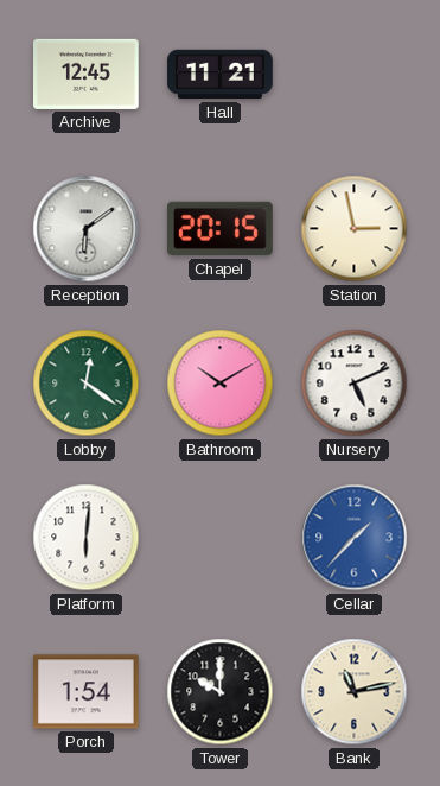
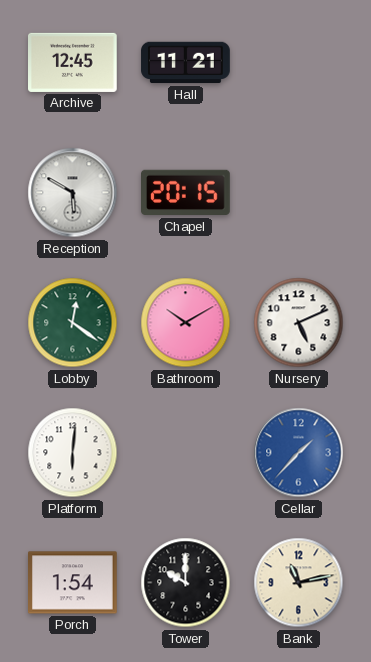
Reception: 6:09 -> 5:50
Station: 2:58 -> none
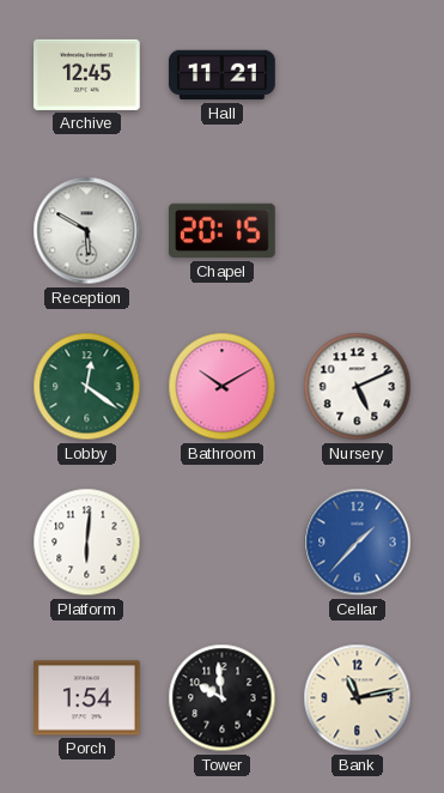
Tower: 10:00 -> 9:59
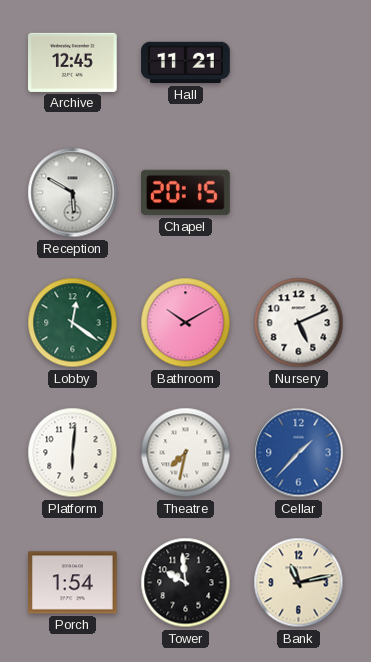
Theatre: none -> 7:32
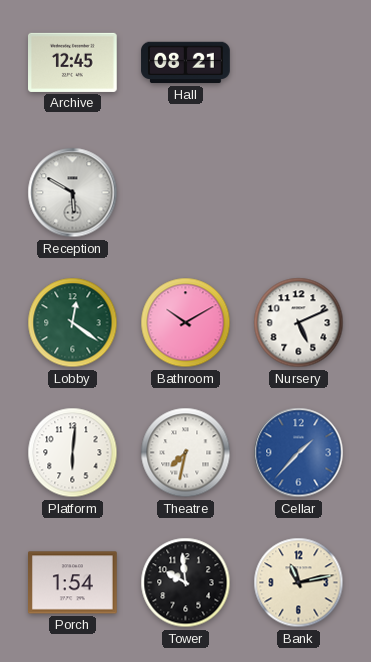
Hall: 11:21 -> 08:21
Chapel: 20:15 -> none
